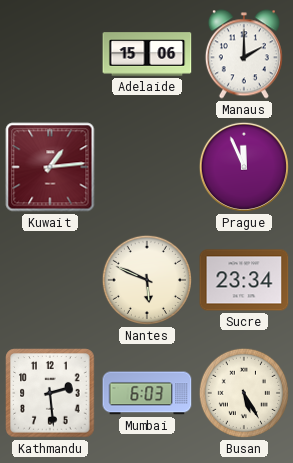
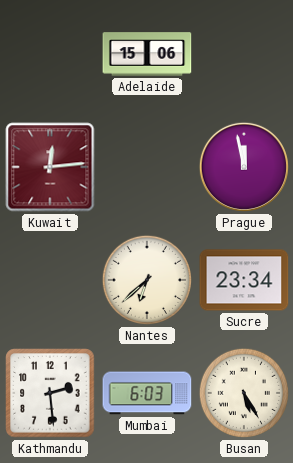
Manaus: 2:00 -> none
Kuwait: 1:14 -> 12:14
Prague: 11:56 -> 11:58
Nantes: 5:49 -> 6:38
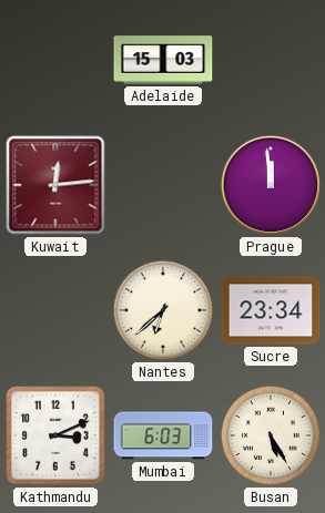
Adelaide: 15:06 -> 15:03
Prague: 11:58 -> 11:59
Kathmandu: 2:29 -> 3:11
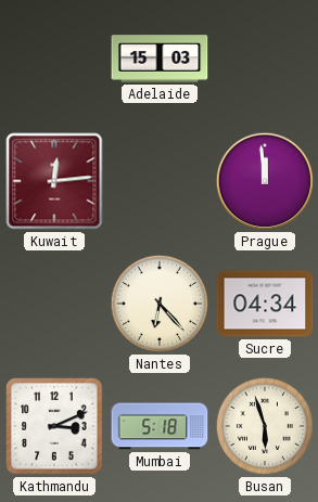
Nantes: 6:38 -> 6:23
Sucre: 23:34 -> 04:34
Mumbai: 6:03 -> 5:18
Busan: 5:25 -> 5:57
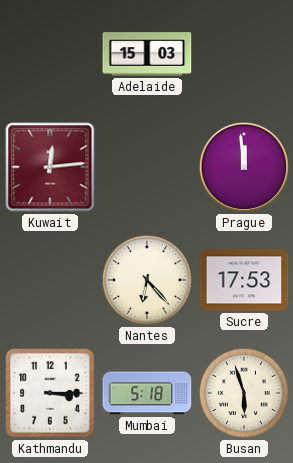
Sucre: 04:34 -> 17:53
Kathmandu: 3:11 -> 3:15
